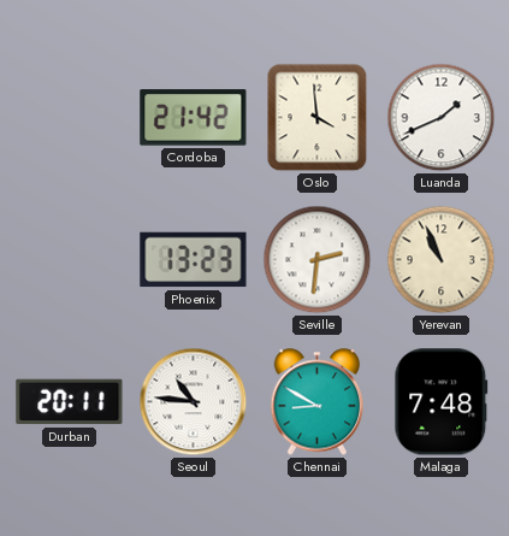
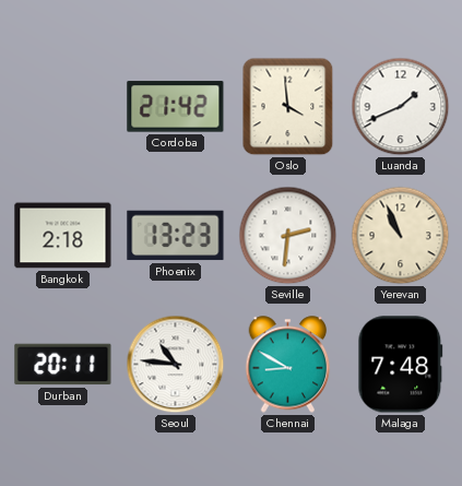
Bangkok: none -> 2:18
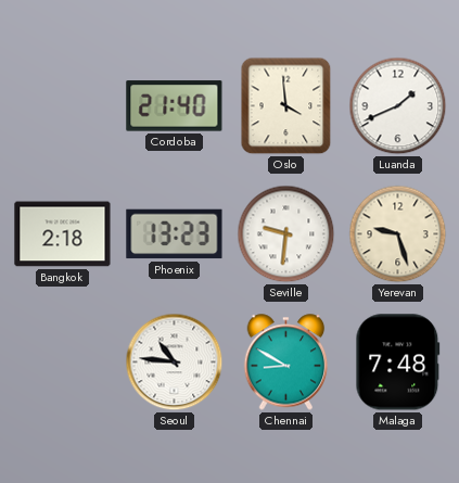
Cordoba: 21:42 -> 21:40
Seville: 2:31 -> 9:31
Yerevan: 10:56 -> 9:27
Durban: 20:11 -> none
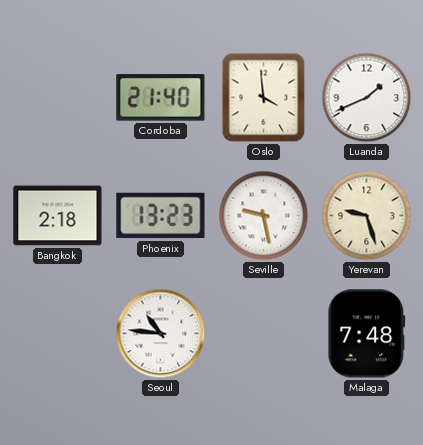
Seville: 9:31 -> 9:28
Chennai: 8:50 -> none
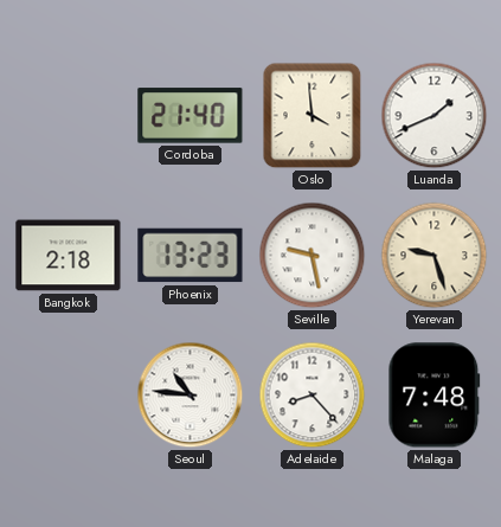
Adelaide: none -> 8:23
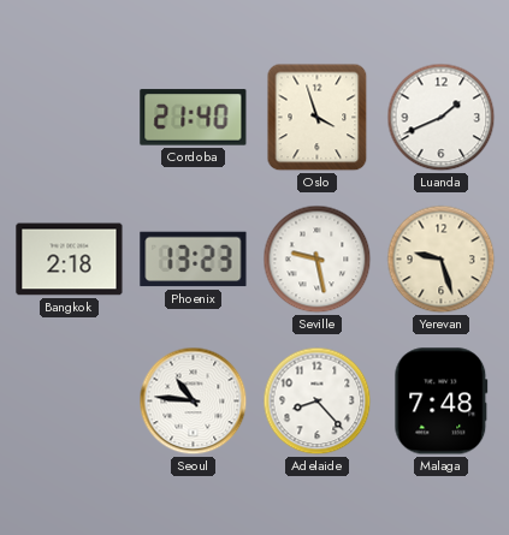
Oslo: 3:59 -> 3:57
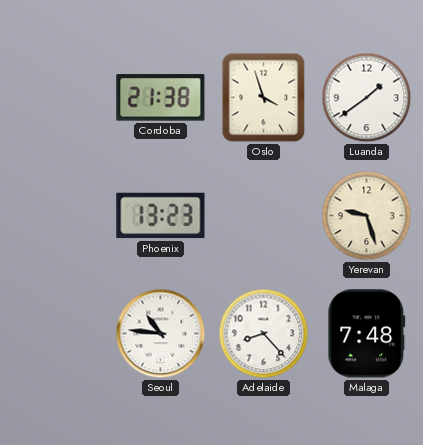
Cordoba: 21:40 -> 21:38
Luanda: 1:41 -> 1:39
Bangkok: 2:18 -> none
Seville: 9:28 -> none
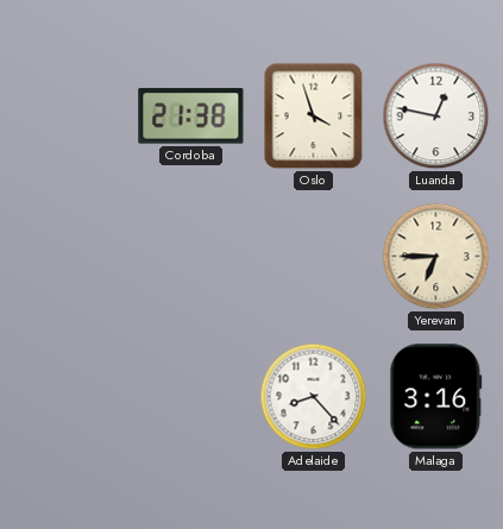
Luanda: 1:39 -> 12:47
Phoenix: 13:23 -> none
Yerevan: 9:27 -> 6:45
Seoul: 10:46 -> none
Malaga: 7:48 -> 3:16
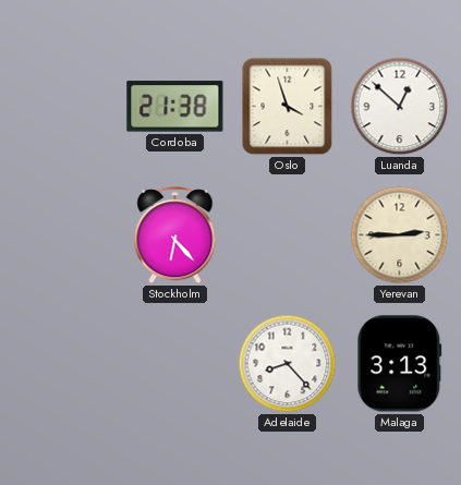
Luanda: 12:47 -> 12:52
Stockholm: none -> 6:23
Yerevan: 6:45 -> 2:45
Malaga: 3:16 -> 3:13
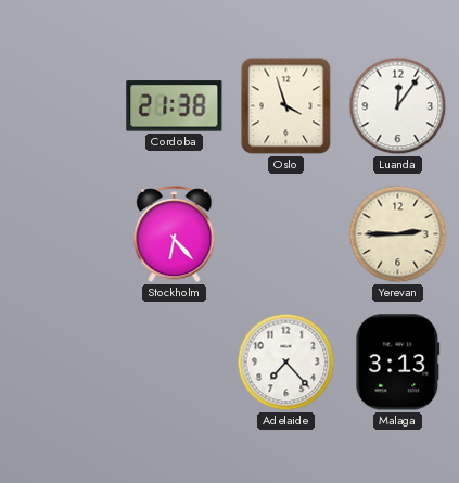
Luanda: 12:52 -> 12:06
Adelaide: 8:23 -> 7:23
